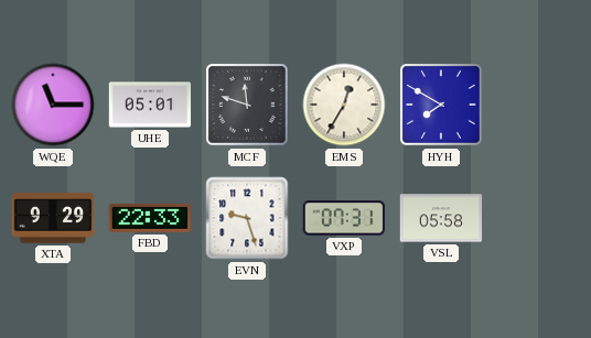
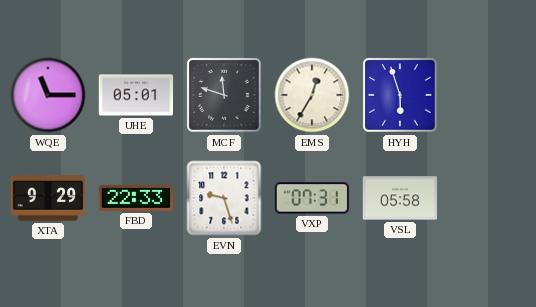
HYH: 7:50 -> 5:57
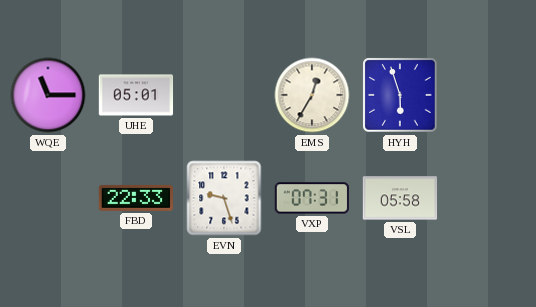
MCF: 11:48 -> none
XTA: 9:29 -> none
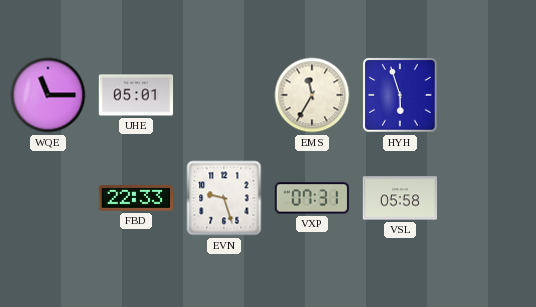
EMS: 12:35 -> 11:35
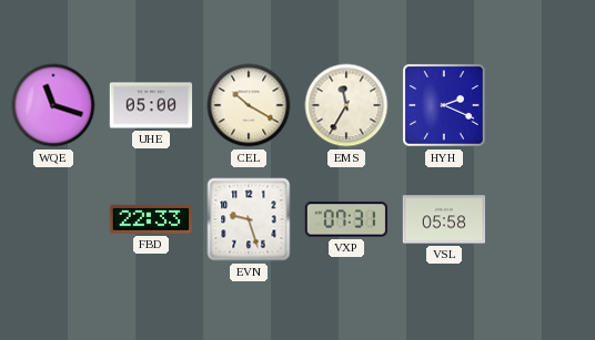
WQE: 11:15 -> 11:18
UHE: 05:01 -> 05:00
CEL: none -> 10:20
HYH: 5:57 -> 2:19
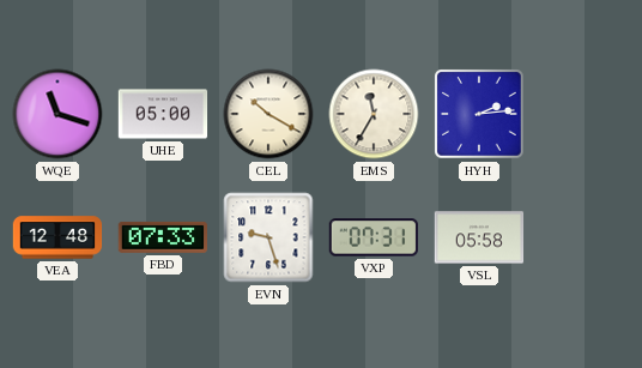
HYH: 2:19 -> 2:14
VEA: none -> 12:48
FBD: 22:33 -> 07:33
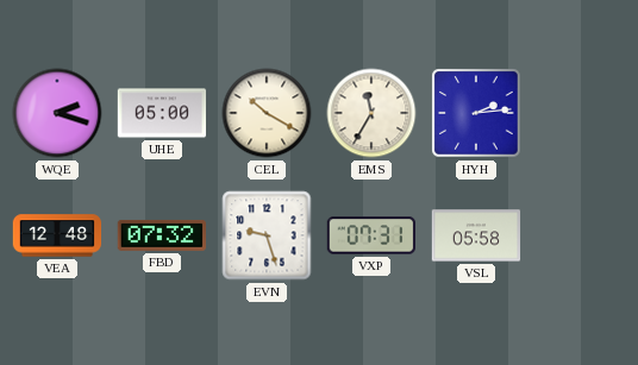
WQE: 11:18 -> 2:18
FBD: 07:33 -> 07:32
